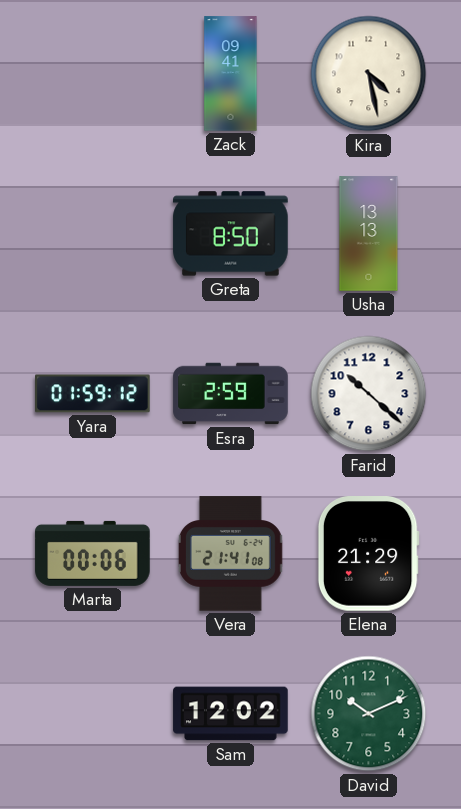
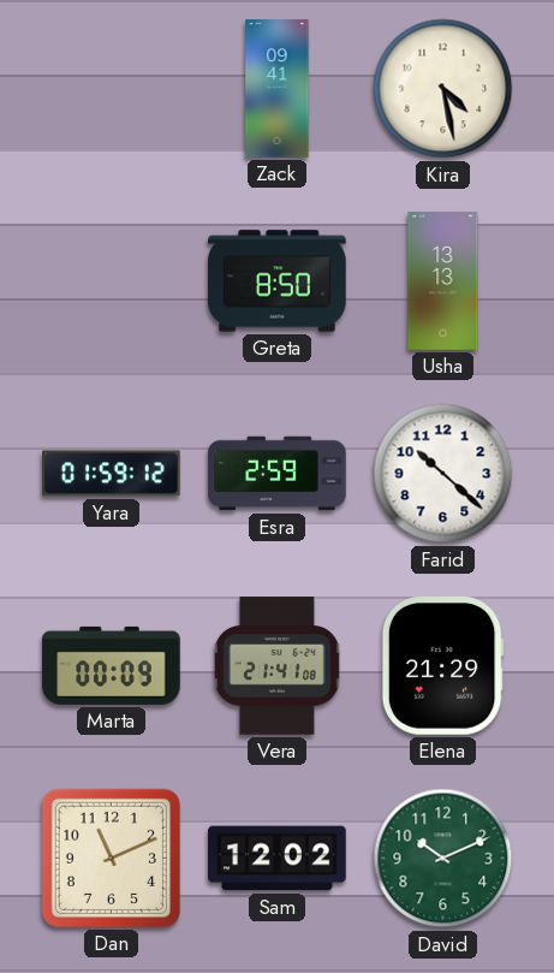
Marta: 00:06 -> 00:09
Dan: none -> 11:11
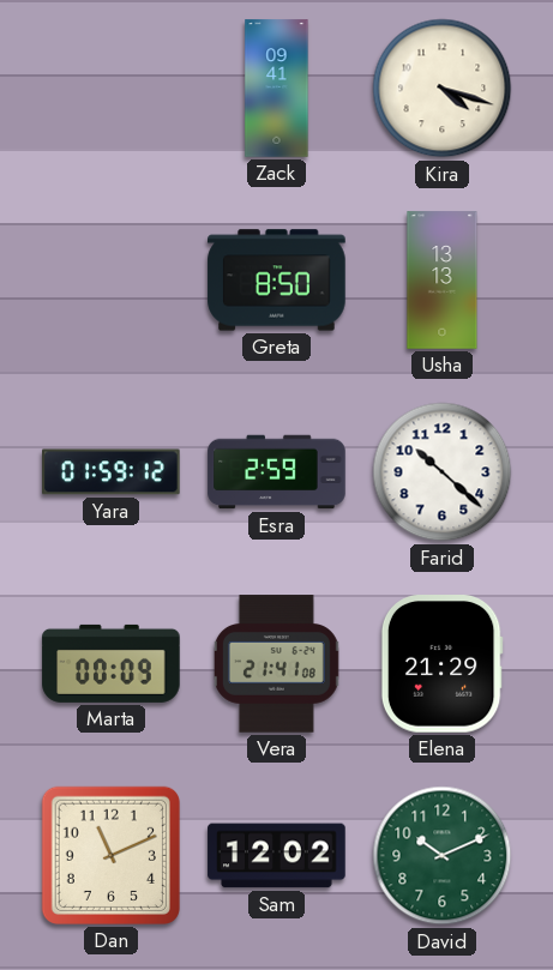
Kira: 4:28 -> 4:18
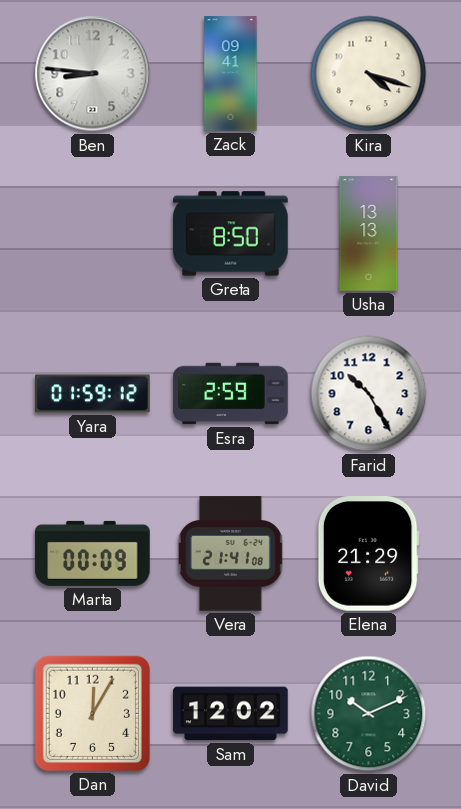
Ben: none -> 8:46
Farid: 10:22 -> 10:25
Dan: 11:11 -> 12:05
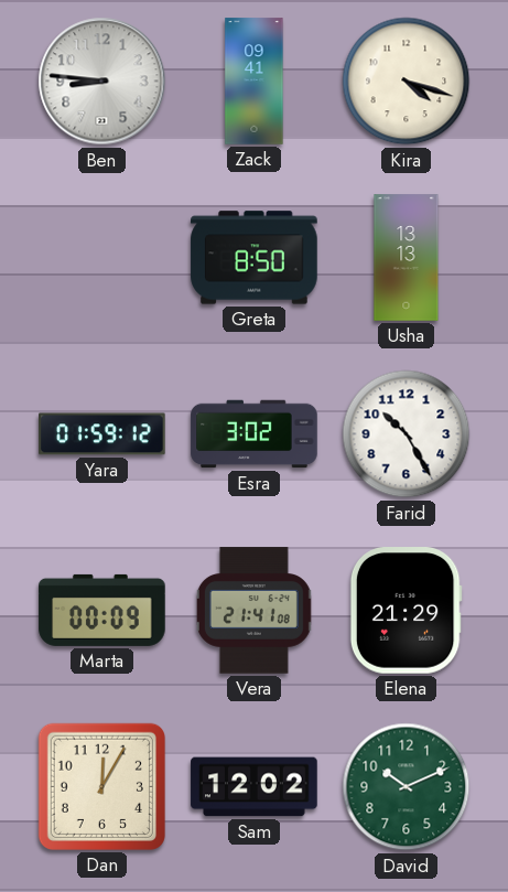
Esra: 2:59 -> 3:02
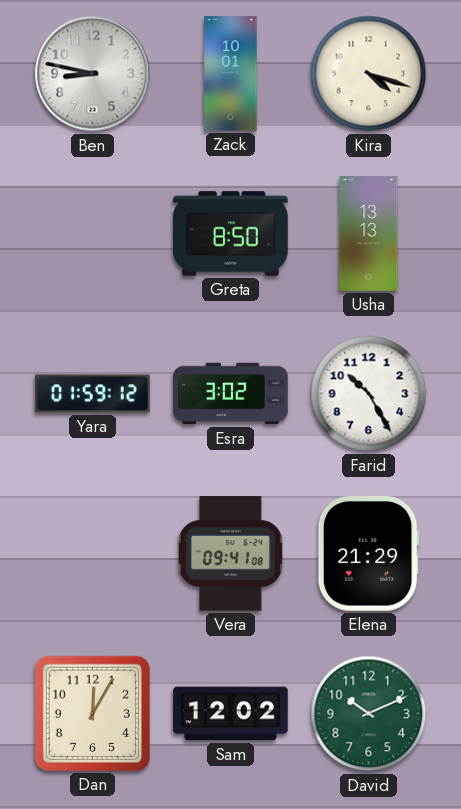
Ben: 8:46 -> 8:47
Zack: 09:41 -> 10:01
Marta: 00:09 -> none
Vera: 21:41 -> 09:41
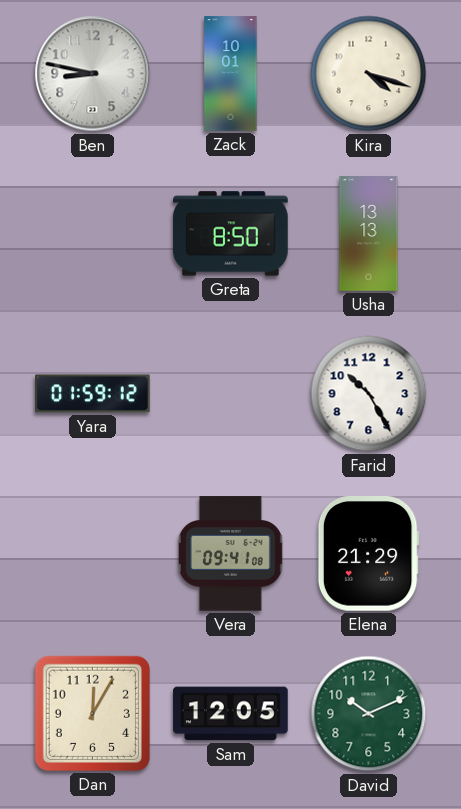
Esra: 3:02 -> none
Sam: 12:02 -> 12:05
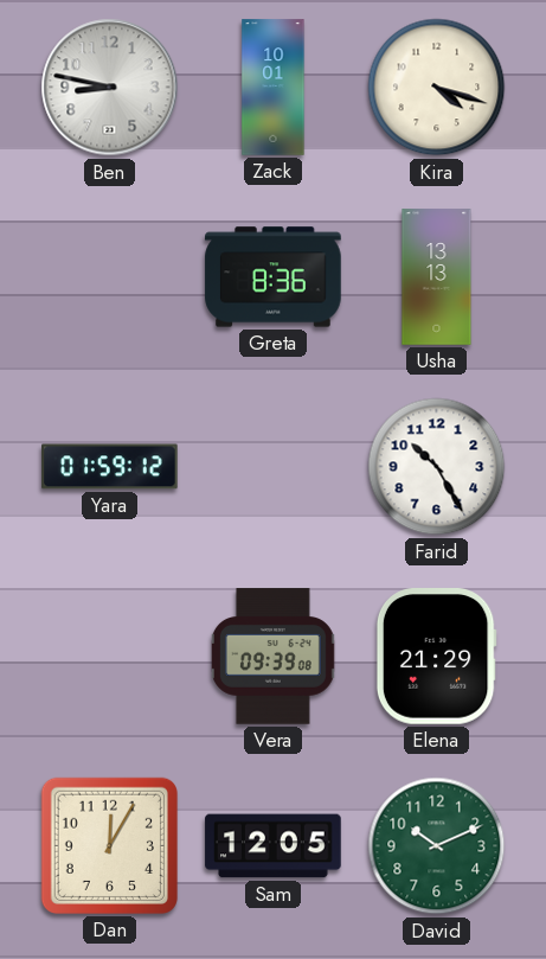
Greta: 8:50 -> 8:36
Vera: 09:41 -> 09:39
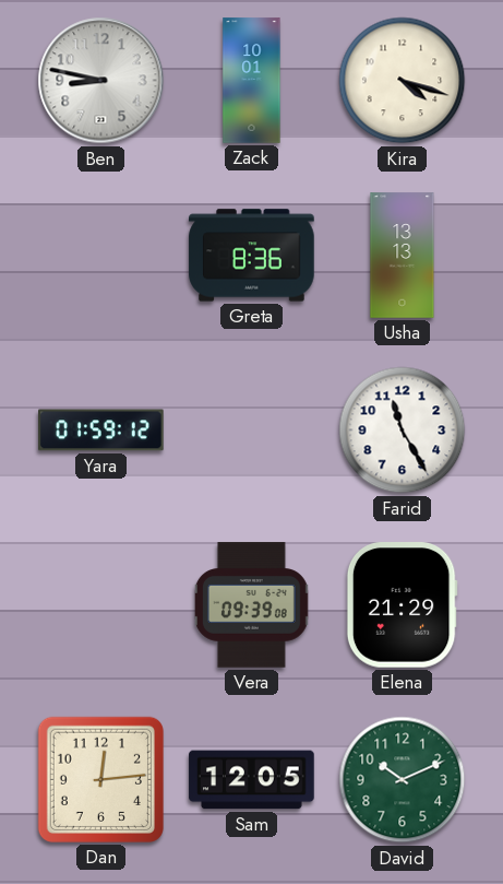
Farid: 10:25 -> 11:25
Dan: 12:05 -> 12:14
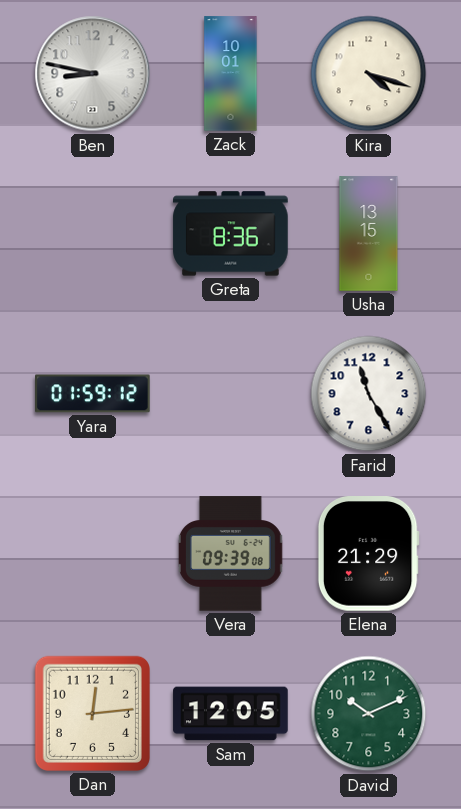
Usha: 13:13 -> 13:15
